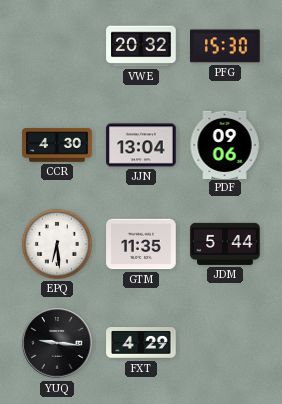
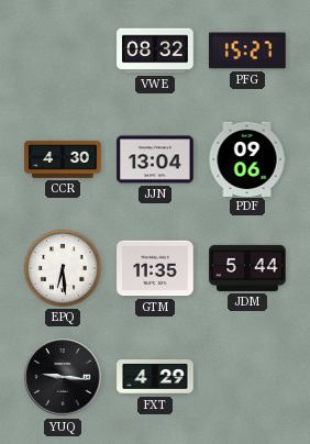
VWE: 20:32 -> 08:32
PFG: 15:30 -> 15:27
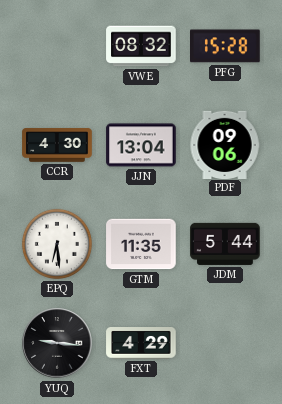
PFG: 15:27 -> 15:28
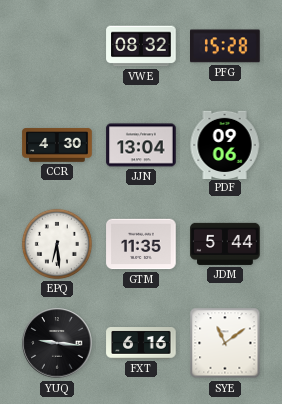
FXT: 4:29 -> 6:16
SYE: none -> 11:09
